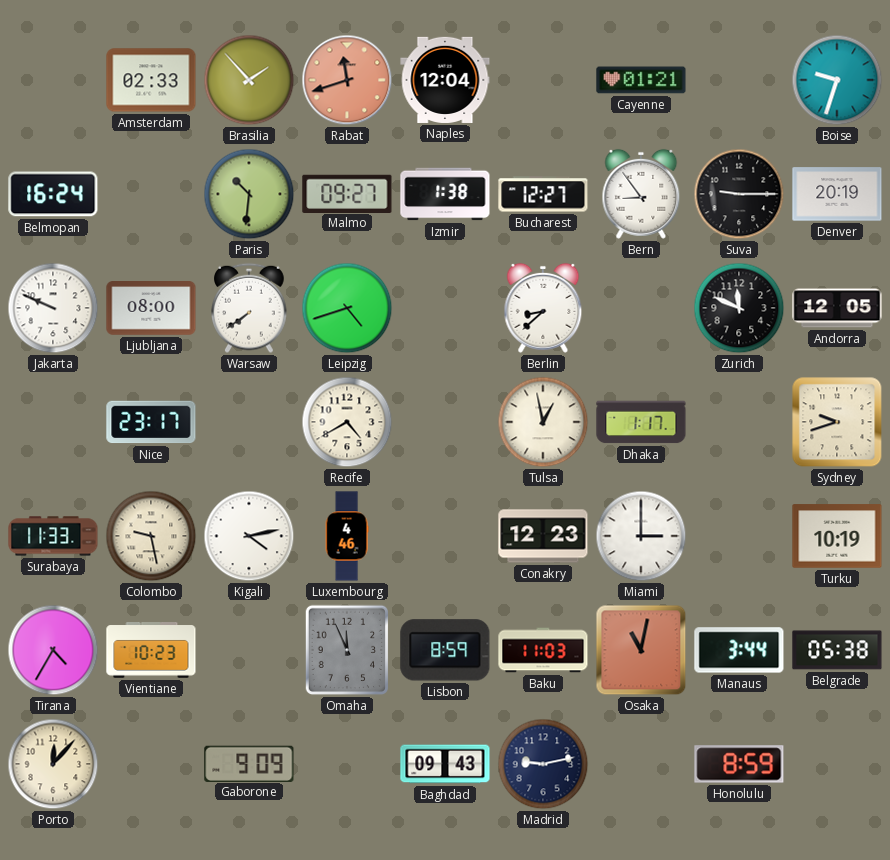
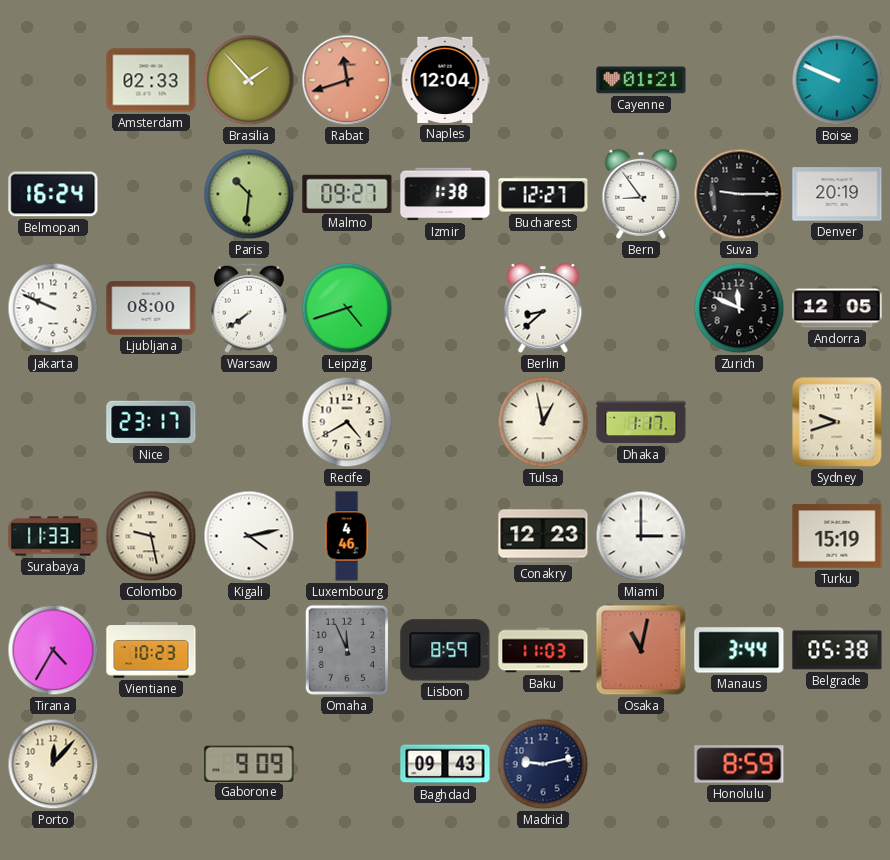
Boise: 9:33 -> 9:49
Turku: 10:19 -> 15:19
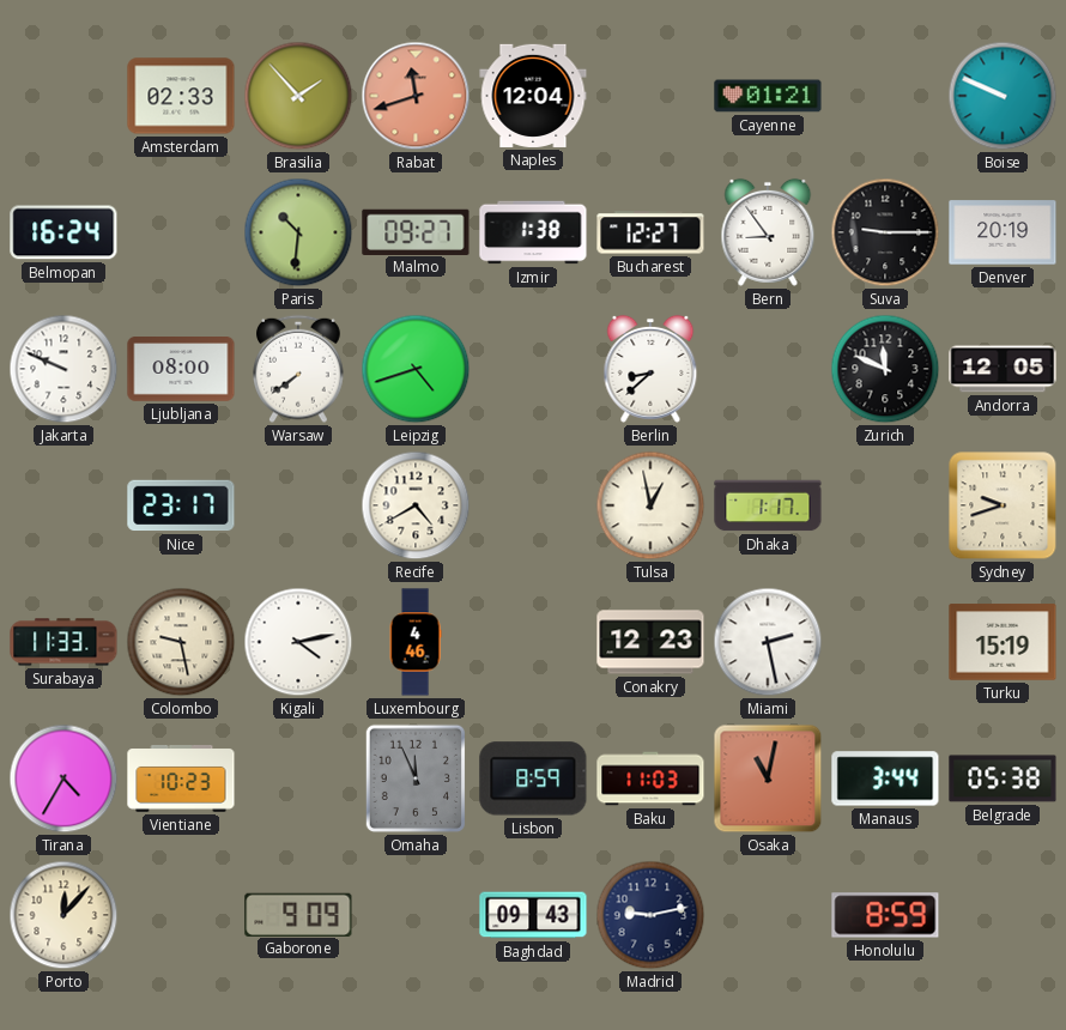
Miami: 3:00 -> 2:28
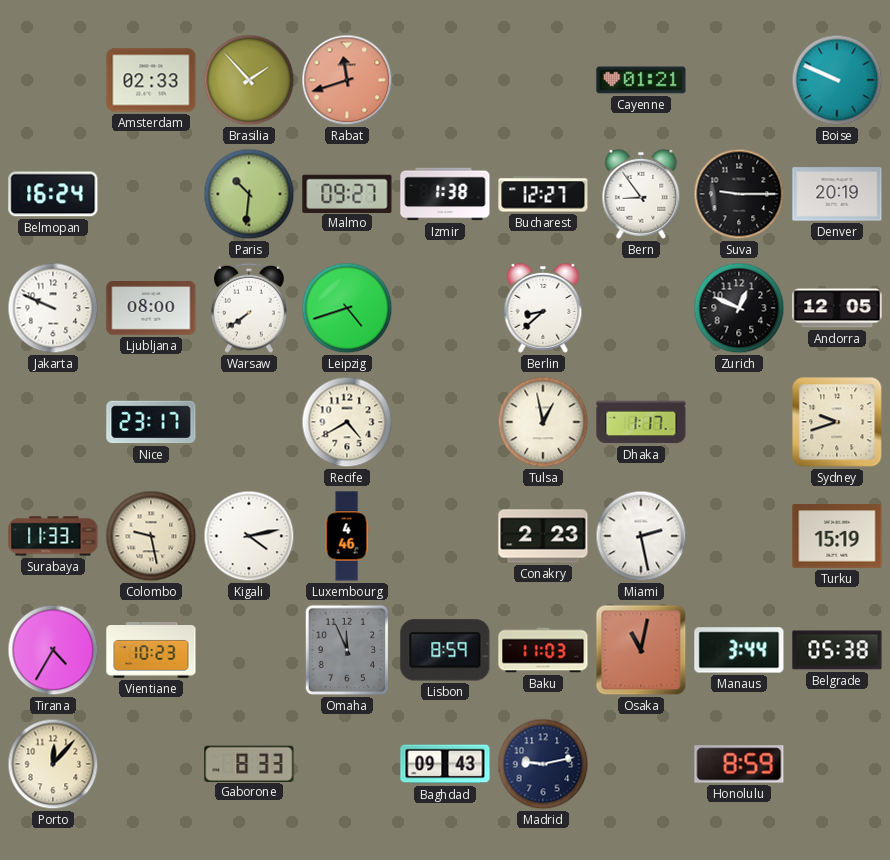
Naples: 12:04 -> none
Zurich: 11:49 -> 12:49
Conakry: 12:23 -> 2:23
Gaborone: 9:09 -> 8:33
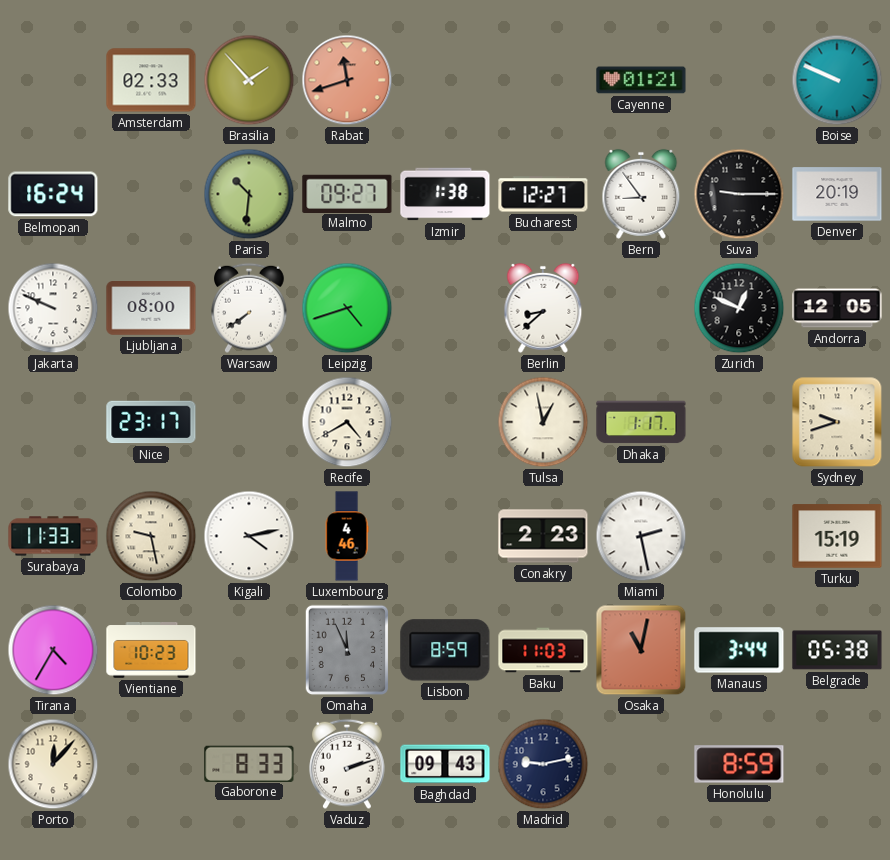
Vaduz: none -> 2:12
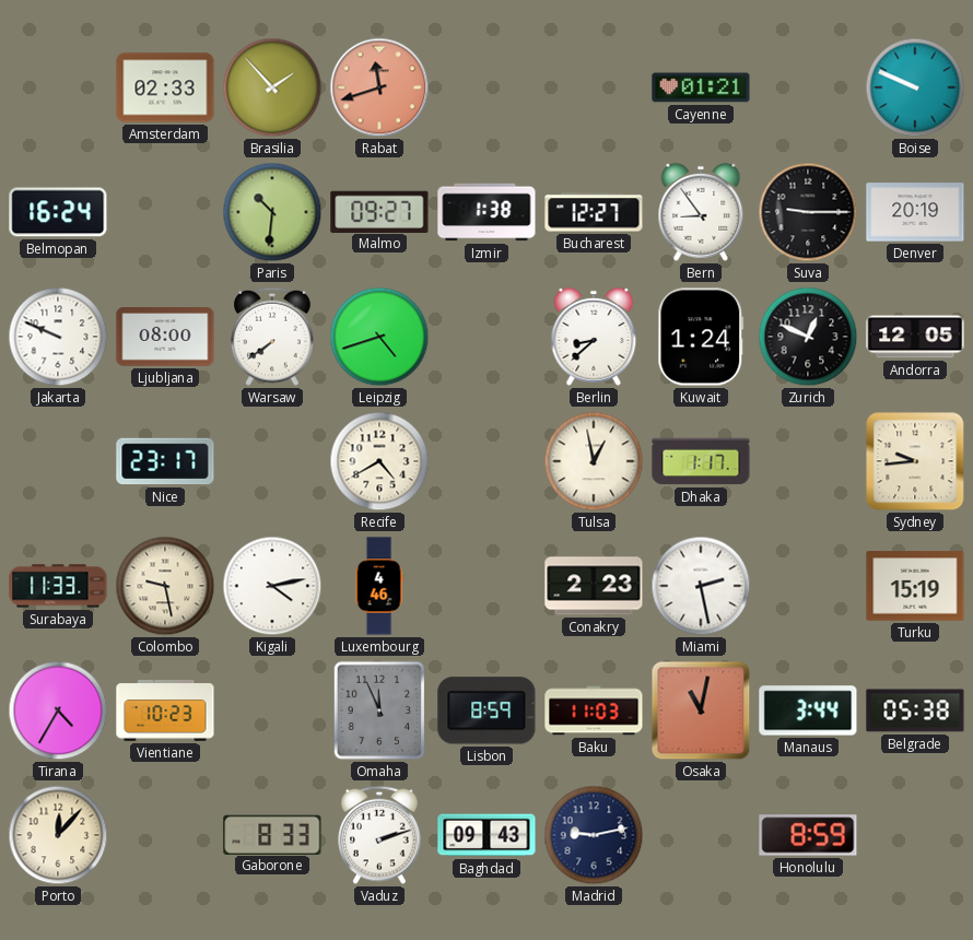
Kuwait: none -> 1:24
Sydney: 9:42 -> 9:44
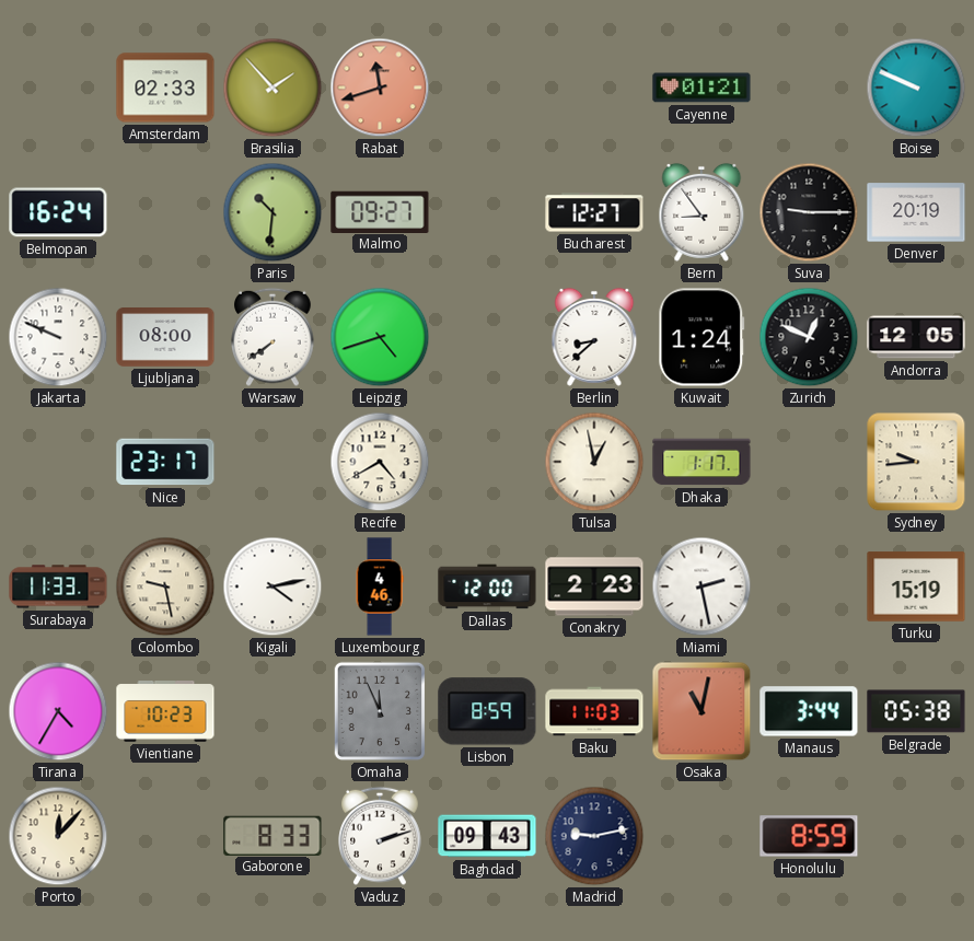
Izmir: 1:38 -> none
Dallas: none -> 12:00
